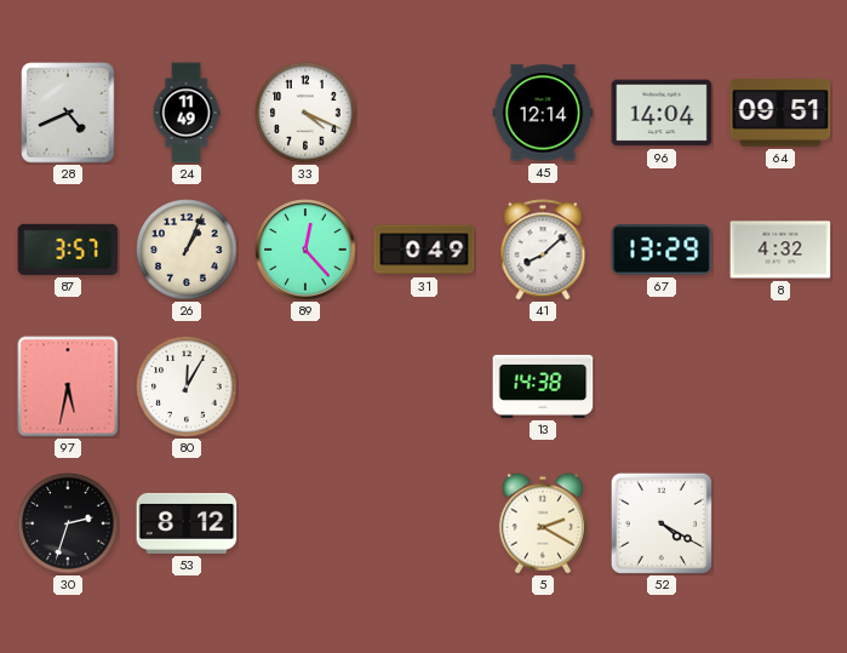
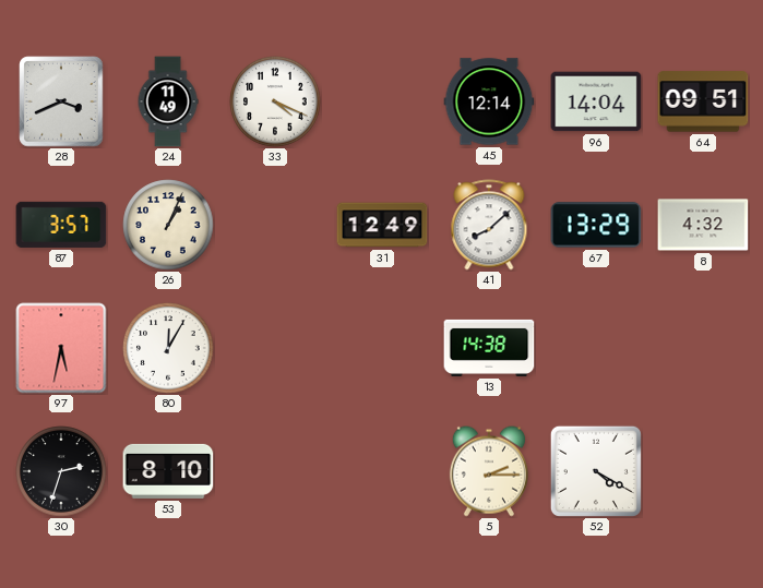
28: 4:41 -> 3:41
89: 12:23 -> none
31: 0:49 -> 12:49
53: 8:12 -> 8:10
5: 2:20 -> 2:15
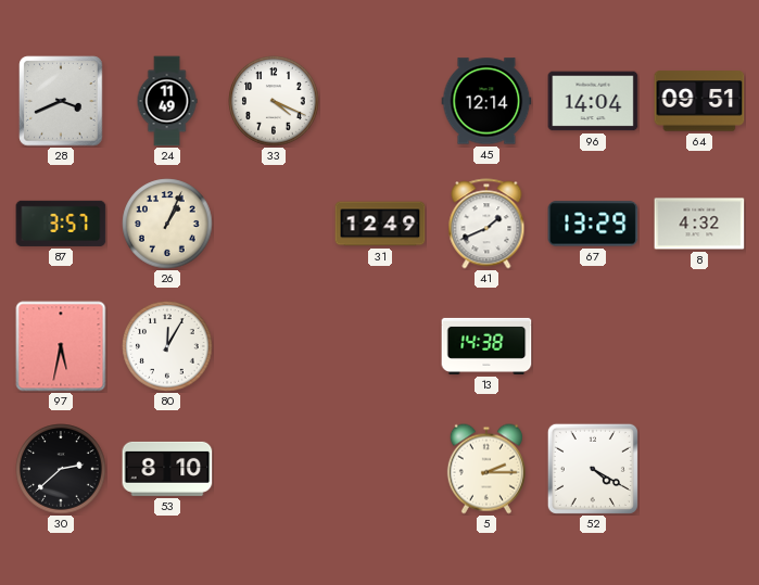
41: 8:08 -> 1:41
30: 2:33 -> 2:38
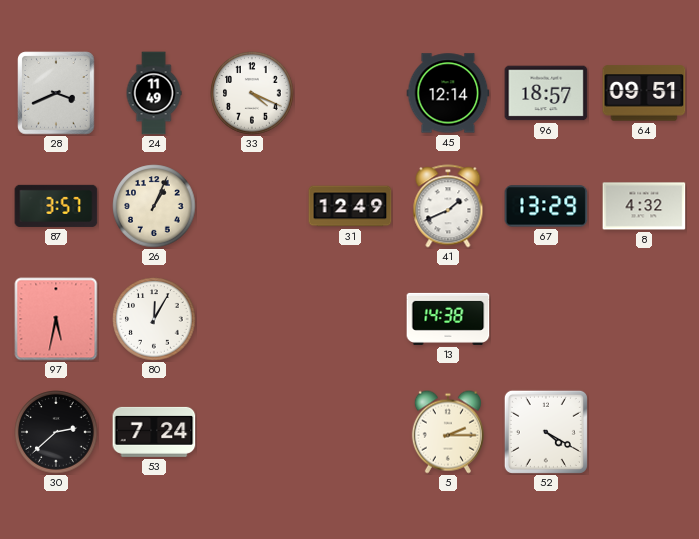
96: 14:04 -> 18:57
53: 8:10 -> 7:24
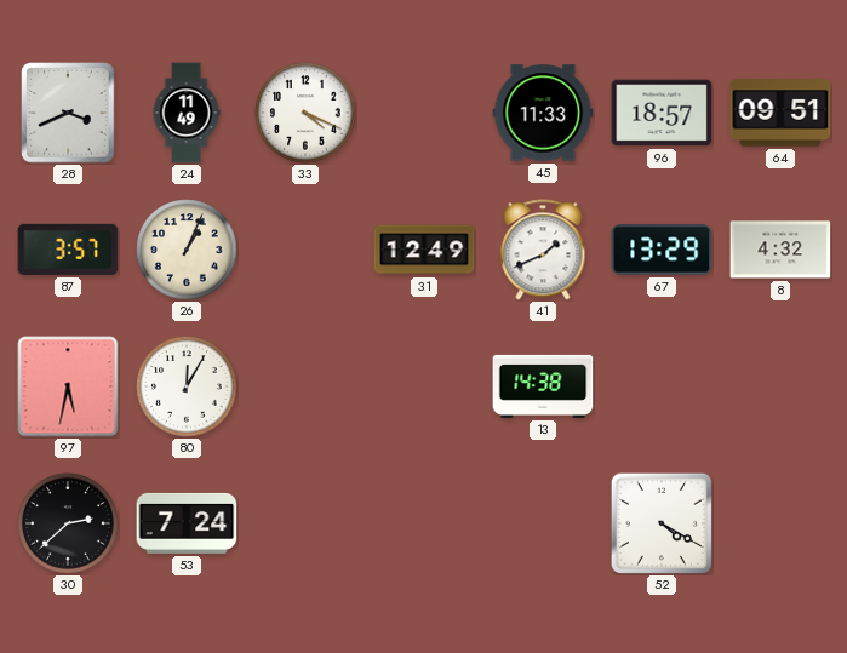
45: 12:14 -> 11:33
5: 2:15 -> none
